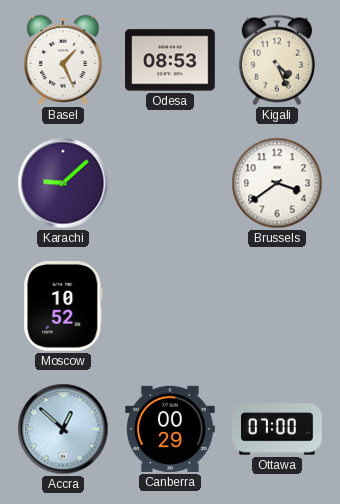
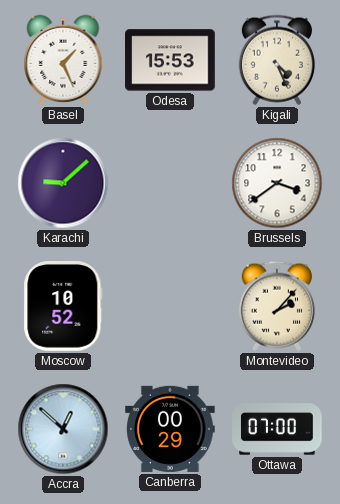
Odesa: 08:53 -> 15:53
Montevideo: none -> 2:07
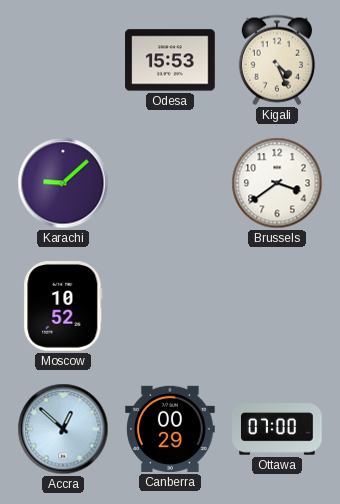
Basel: 1:26 -> none
Montevideo: 2:07 -> none
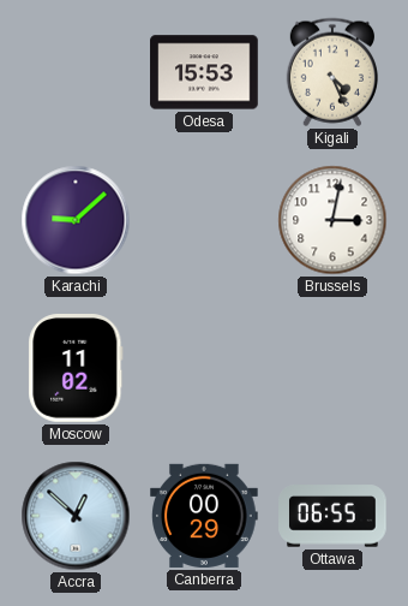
Brussels: 3:39 -> 3:02
Moscow: 10:52 -> 11:02
Ottawa: 07:00 -> 06:55
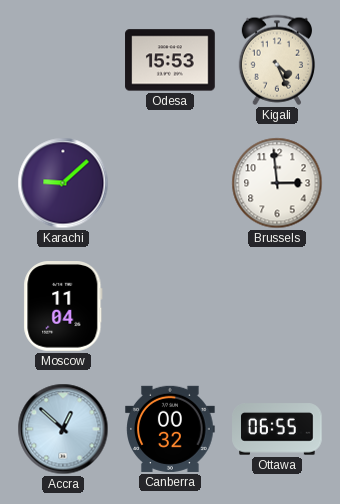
Brussels: 3:02 -> 2:59
Moscow: 11:02 -> 11:04
Canberra: 00:29 -> 00:32
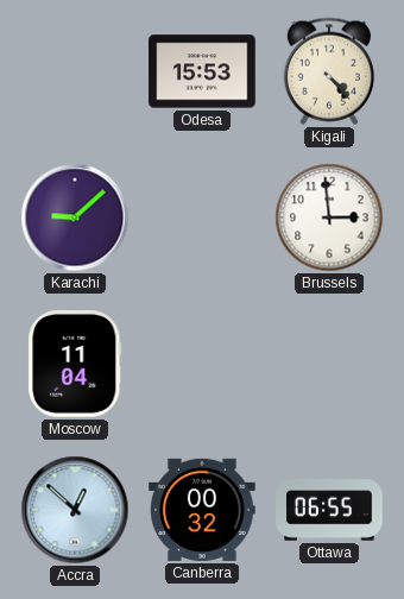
Kigali: 4:26 -> 4:23
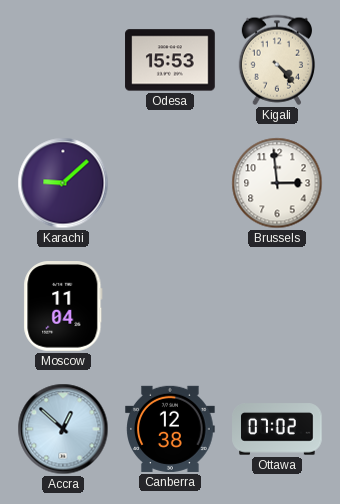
Canberra: 00:32 -> 12:38
Ottawa: 06:55 -> 07:02
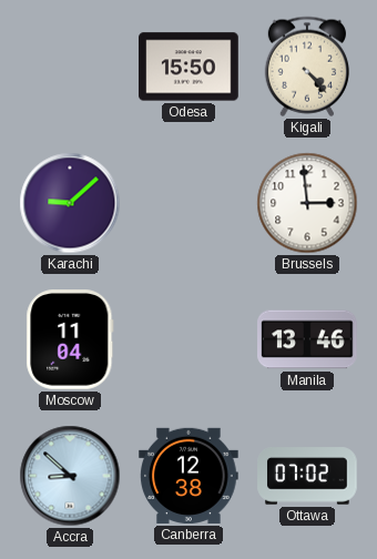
Odesa: 15:53 -> 15:50
Manila: none -> 13:46
Accra: 12:52 -> 8:52
